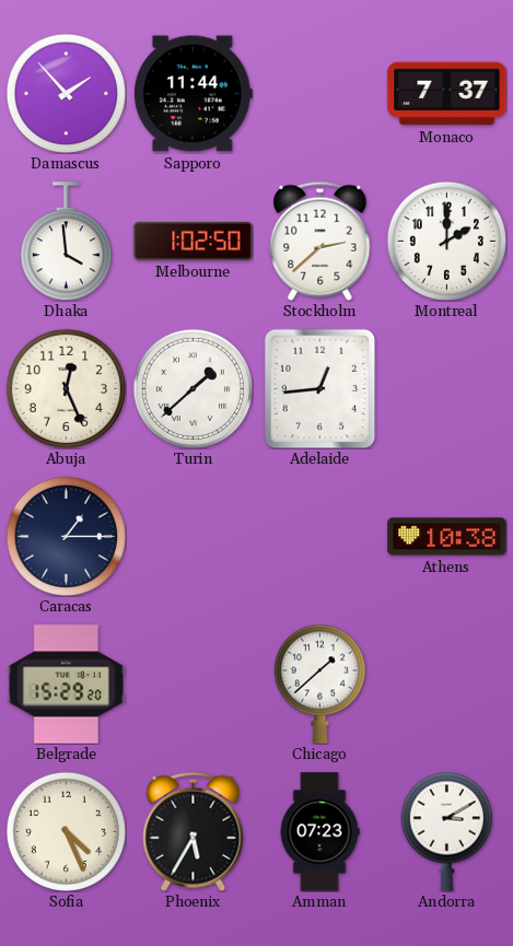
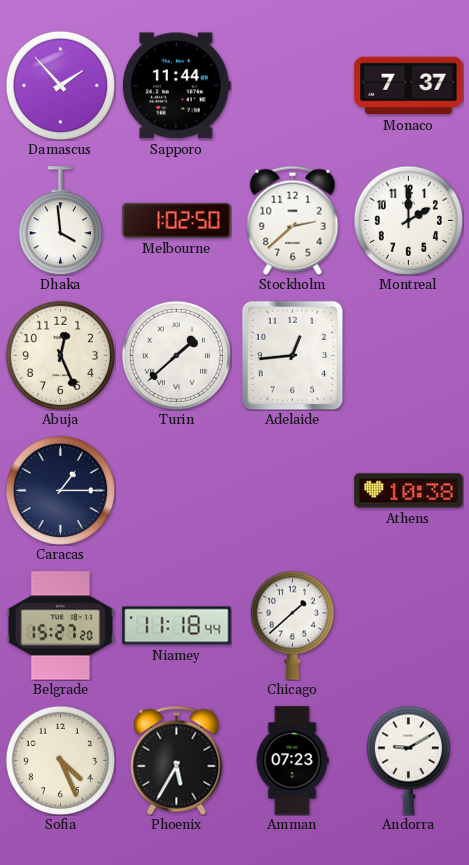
Belgrade: 15:29 -> 15:27
Niamey: none -> 11:18
Andorra: 3:10 -> 9:10
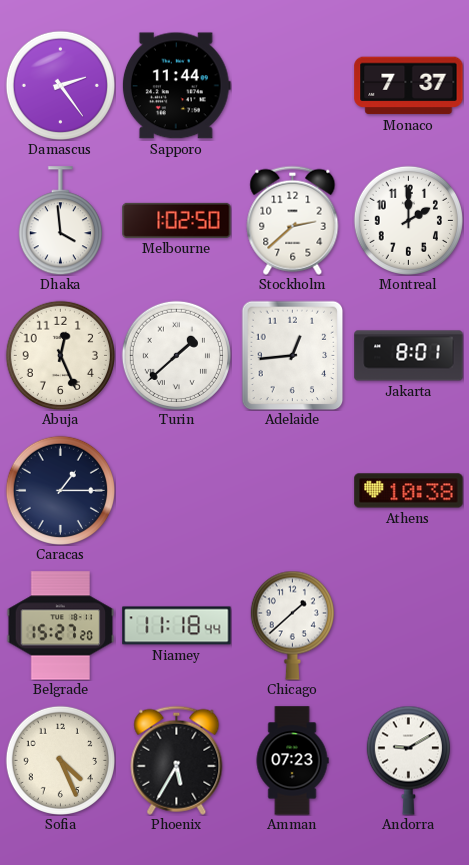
Damascus: 1:53 -> 2:24
Jakarta: none -> 8:01
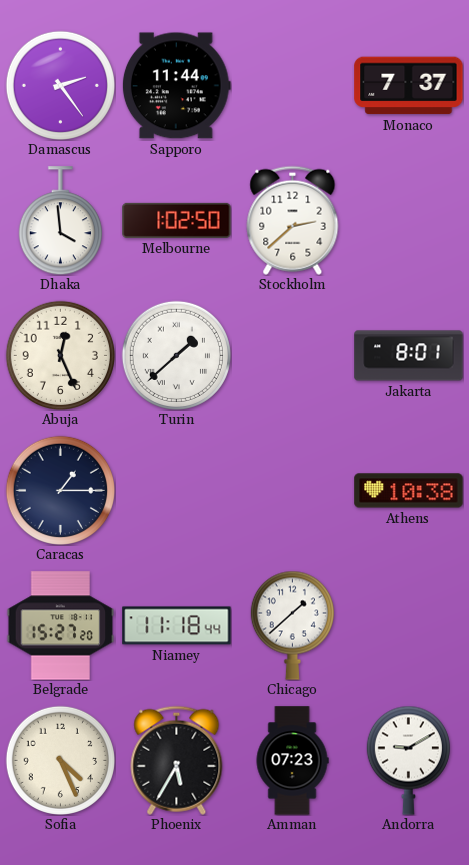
Montreal: 2:00 -> none
Adelaide: 12:44 -> none
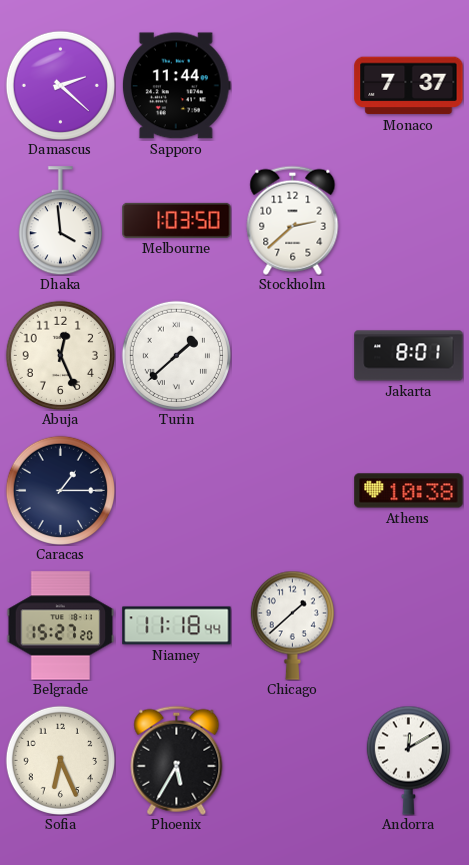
Damascus: 2:24 -> 2:22
Melbourne: 1:02 -> 1:03
Sofia: 4:26 -> 6:26
Amman: 07:23 -> none
Andorra: 9:10 -> 12:10
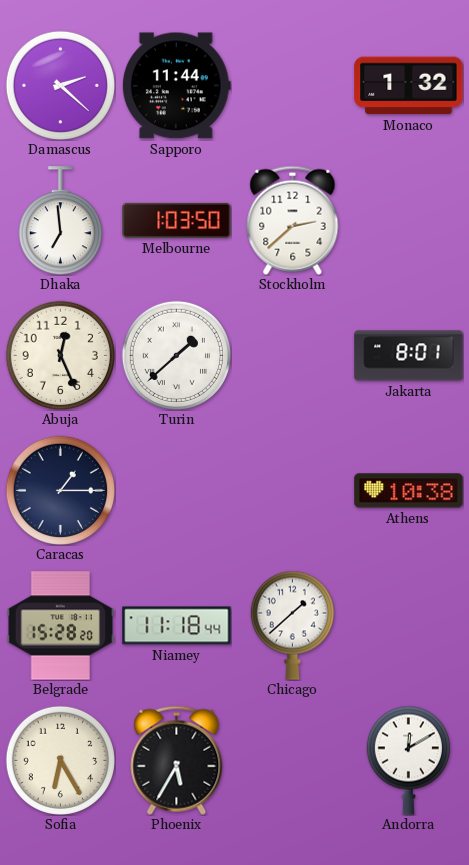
Monaco: 7:37 -> 1:32
Dhaka: 3:59 -> 6:59
Belgrade: 15:27 -> 15:28
Sofia: 6:26 -> 6:25
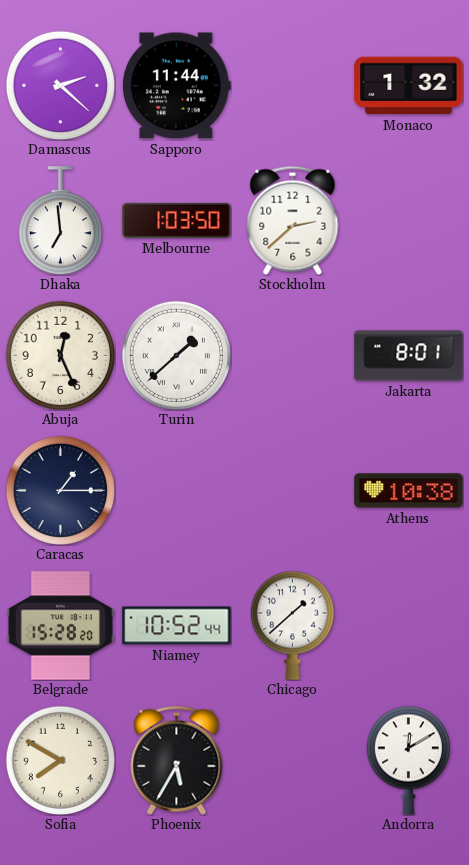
Niamey: 11:18 -> 10:52
Sofia: 6:25 -> 7:50
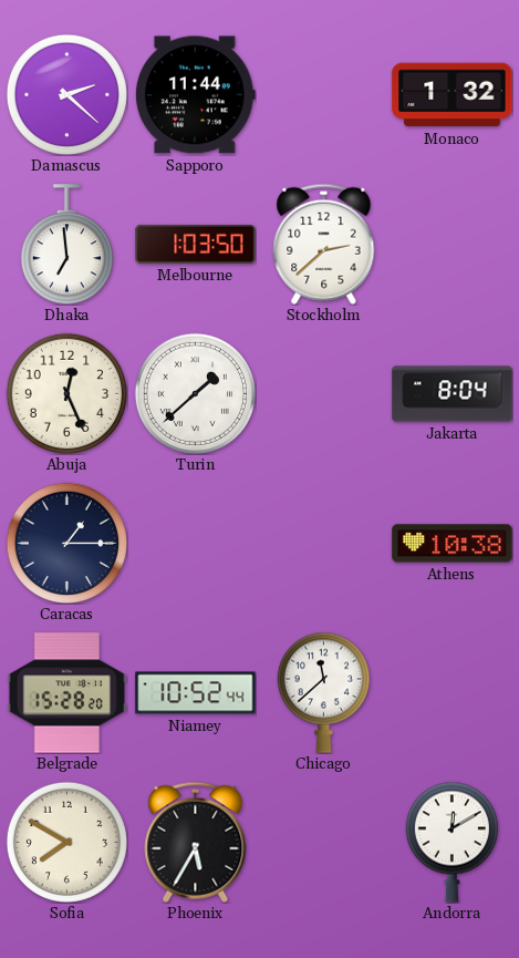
Jakarta: 8:01 -> 8:04
Chicago: 1:38 -> 11:38
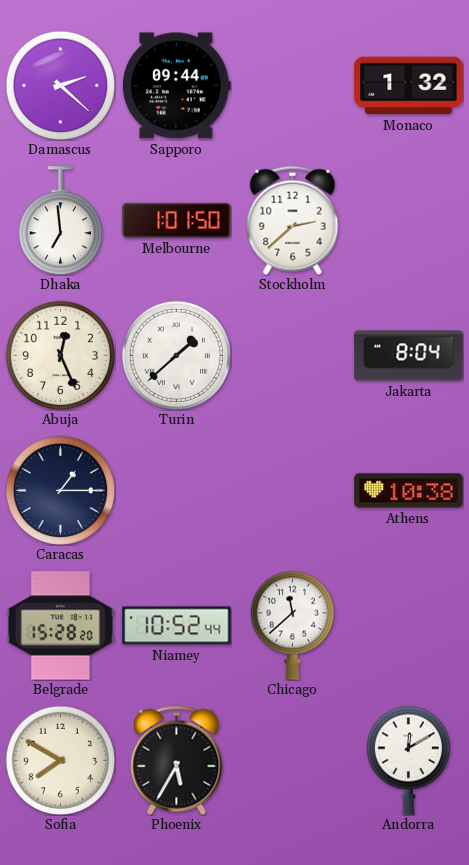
Sapporo: 11:44 -> 09:44
Melbourne: 1:03 -> 1:01
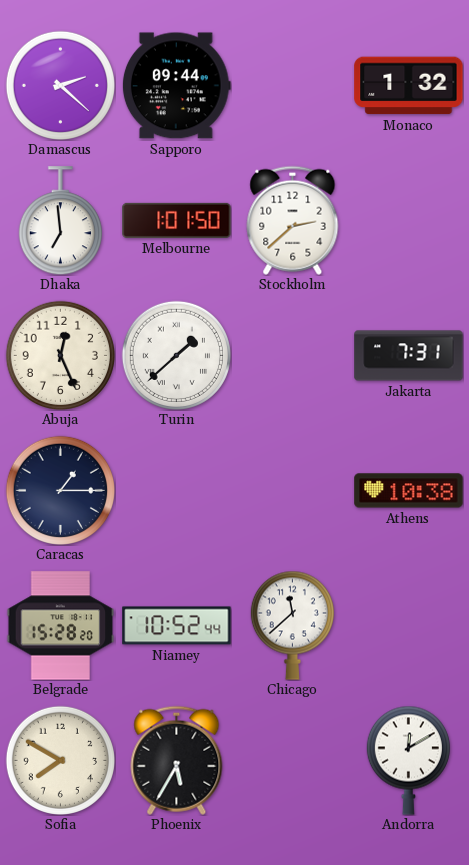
Jakarta: 8:04 -> 7:31
